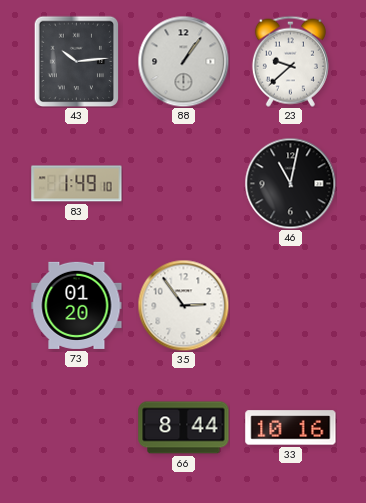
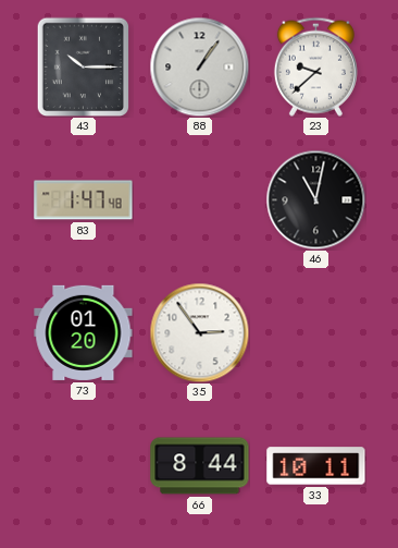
43: 10:14 -> 10:15
83: 1:49 -> 1:47
33: 10:16 -> 10:11
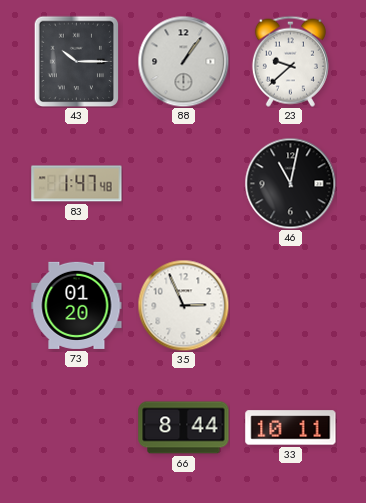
35: 2:54 -> 2:56
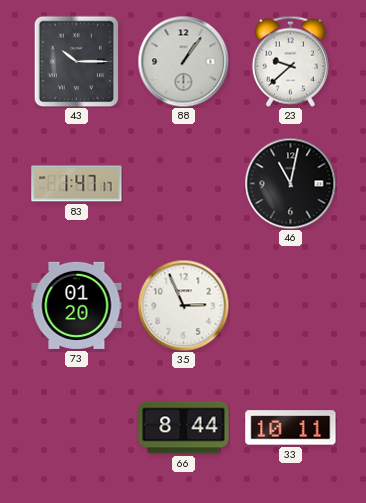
83: 1:47:48 -> 1:47:17
